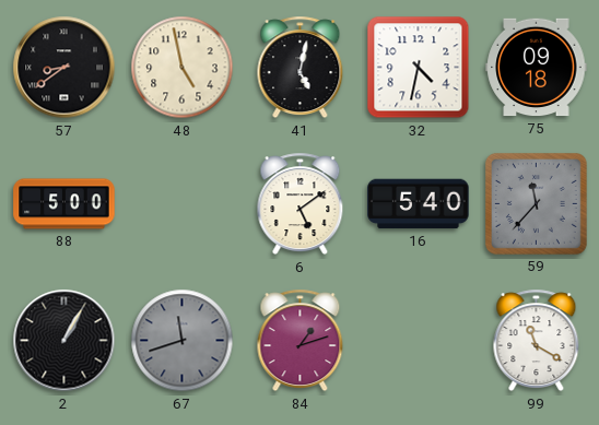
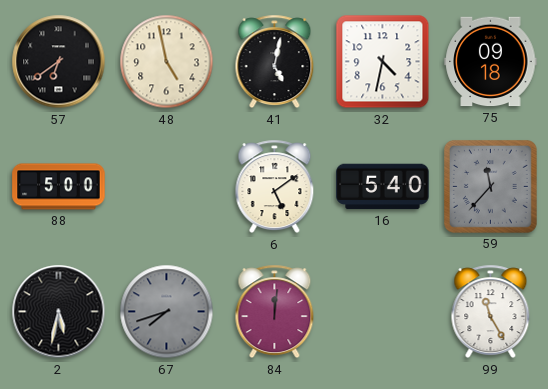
57: 8:39 -> 6:39
2: 1:05 -> 5:32
67: 11:42 -> 7:42
84: 1:12 -> 12:01
99: 11:20 -> 11:25
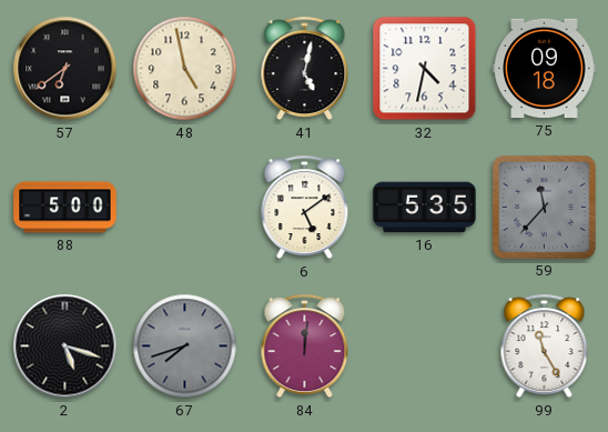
16: 5:40 -> 5:35
2: 5:32 -> 5:18
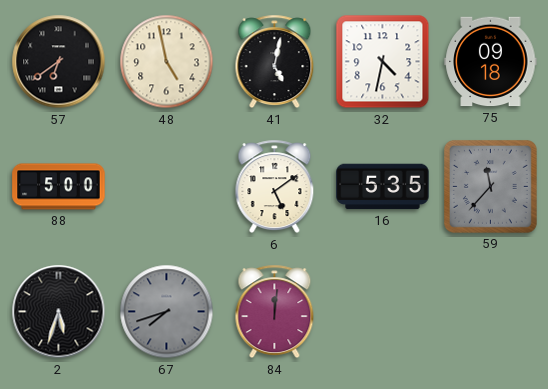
2: 5:18 -> 5:33
99: 11:25 -> none
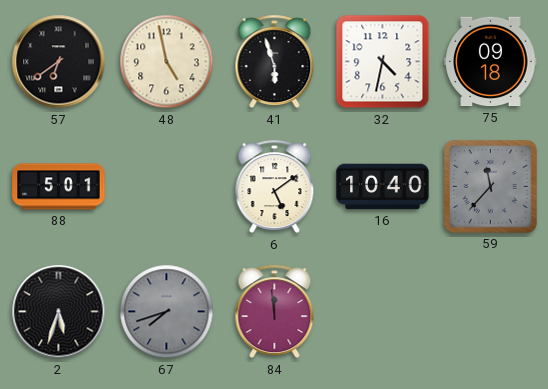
41: 5:02 -> 5:57
88: 5:00 -> 5:01
16: 5:35 -> 10:40
84: 12:01 -> 11:59
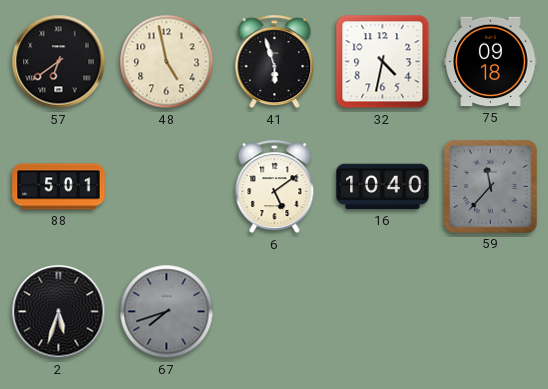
84: 11:59 -> none
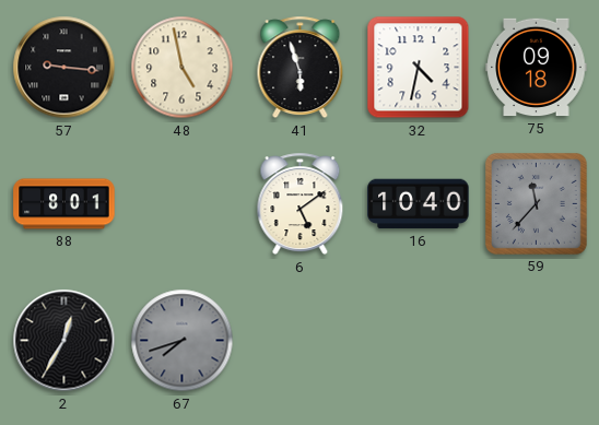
57: 6:39 -> 9:16
88: 5:01 -> 8:01
2: 5:33 -> 12:35
